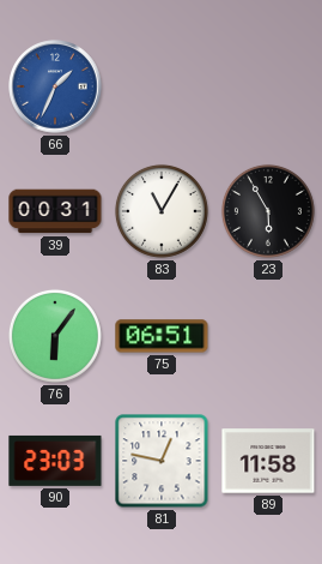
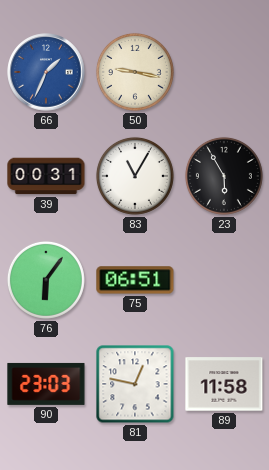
50: none -> 9:17
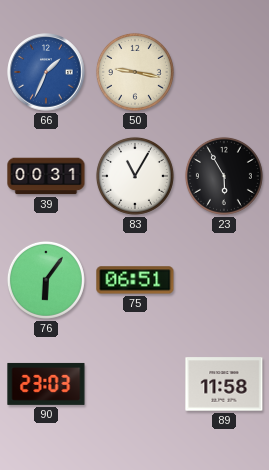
81: 12:47 -> none
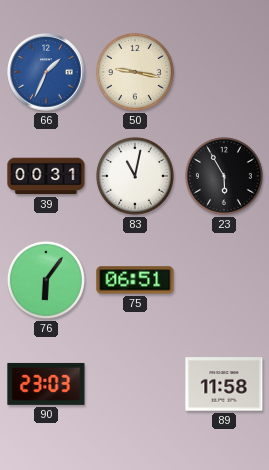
83: 11:05 -> 11:02
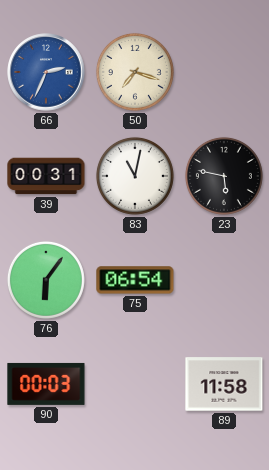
66: 1:34 -> 2:34
50: 9:17 -> 7:18
23: 5:55 -> 5:47
75: 06:51 -> 06:54
90: 23:03 -> 00:03
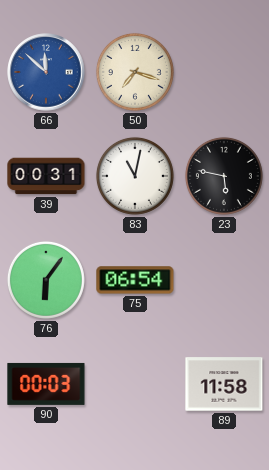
66: 2:34 -> 11:52
